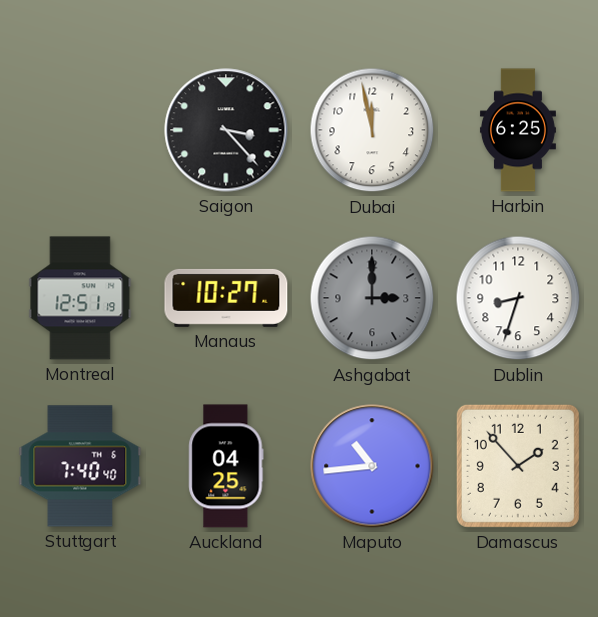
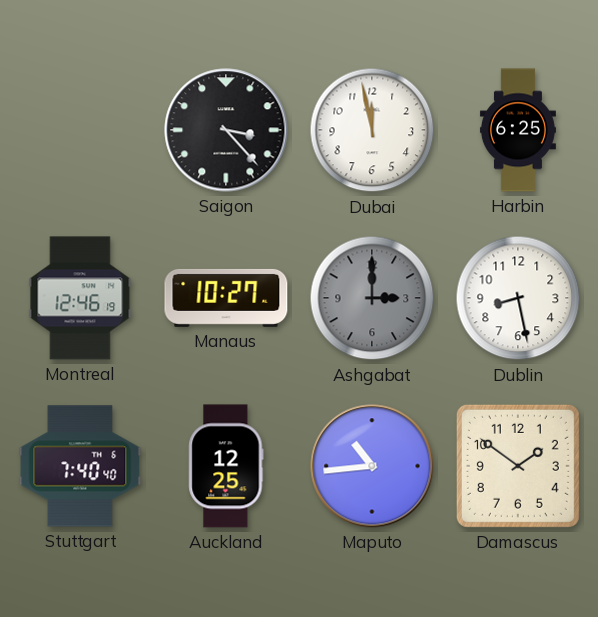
Montreal: 12:51 -> 12:46
Dublin: 8:33 -> 8:28
Auckland: 04:25 -> 12:25
Damascus: 1:53 -> 1:51
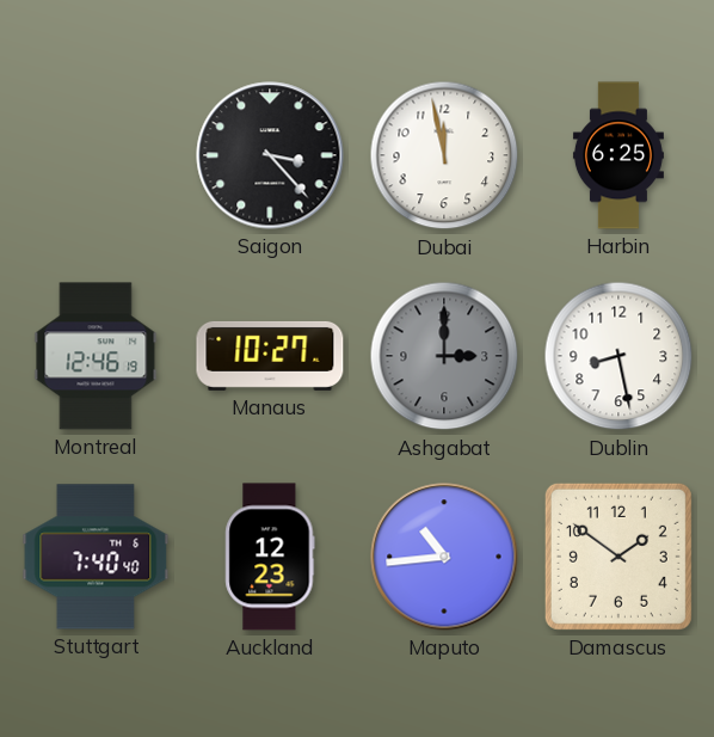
Auckland: 12:25 -> 12:23
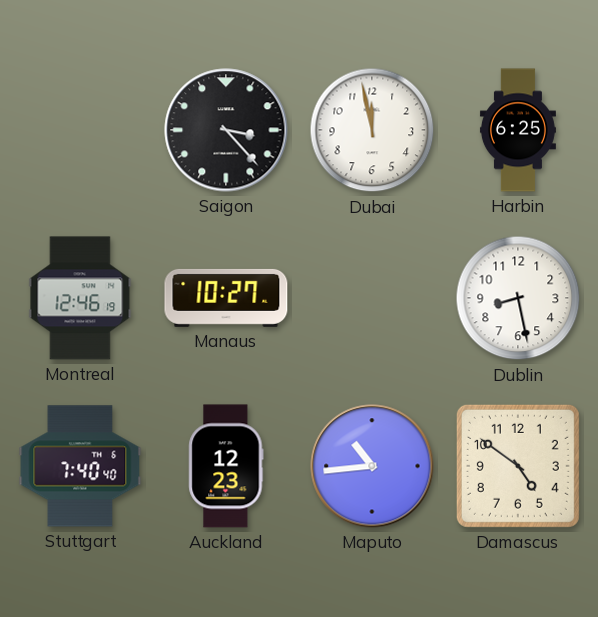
Ashgabat: 3:00 -> none
Damascus: 1:51 -> 4:51
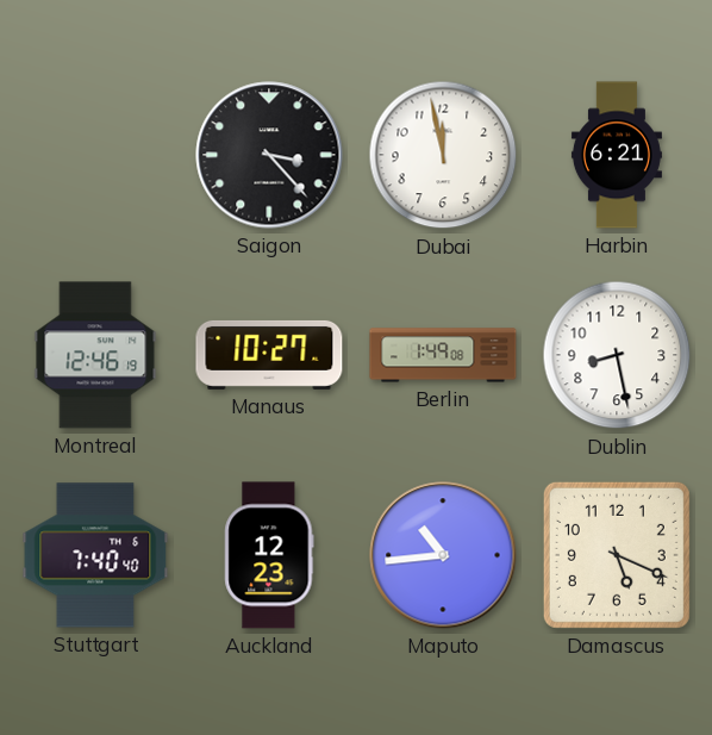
Harbin: 6:25 -> 6:21
Berlin: none -> 1:49
Damascus: 4:51 -> 5:19
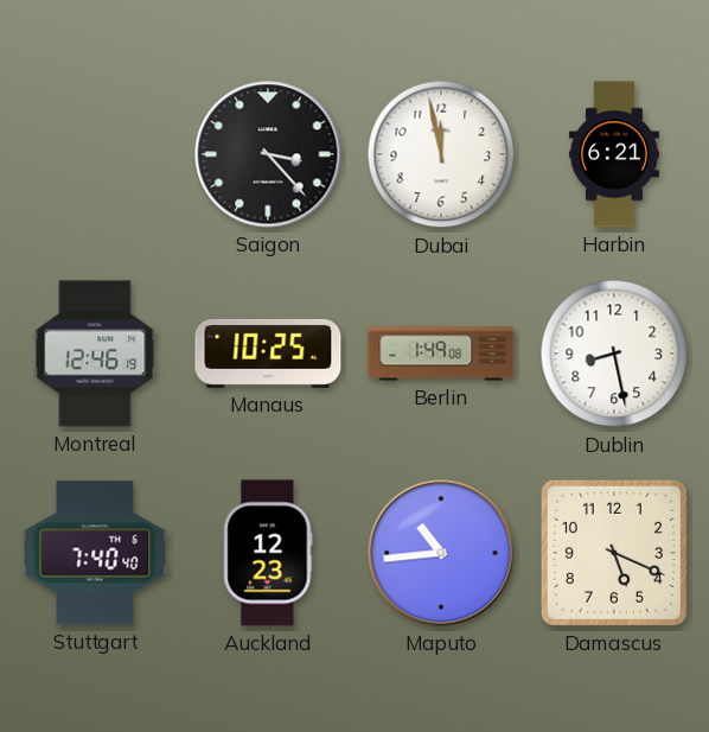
Manaus: 10:27 -> 10:25
